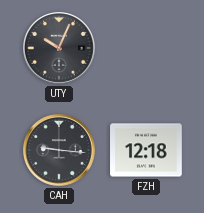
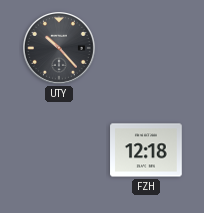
UTY: 10:04 -> 10:23
CAH: 9:16 -> none
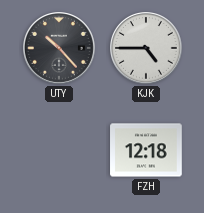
KJK: none -> 4:45
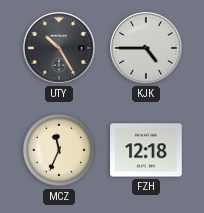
UTY: 10:23 -> 10:25
MCZ: none -> 11:34
